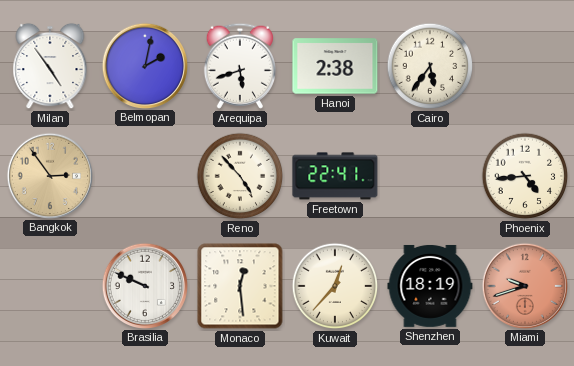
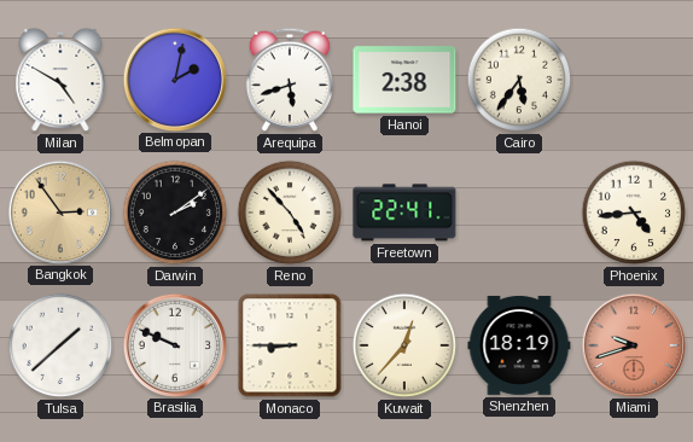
Milan: 4:54 -> 4:50
Darwin: none -> 2:09
Tulsa: none -> 1:38
Monaco: 12:29 -> 8:45
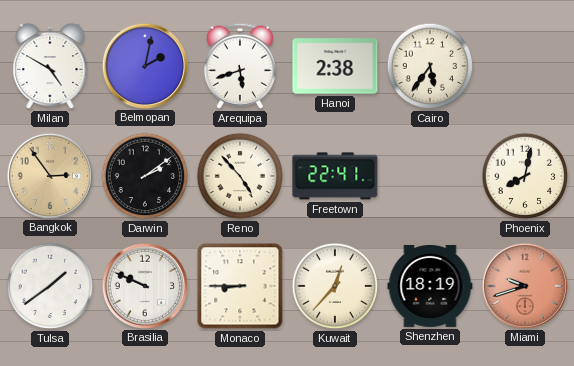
Phoenix: 4:44 -> 8:02
Tulsa: 1:38 -> 1:39
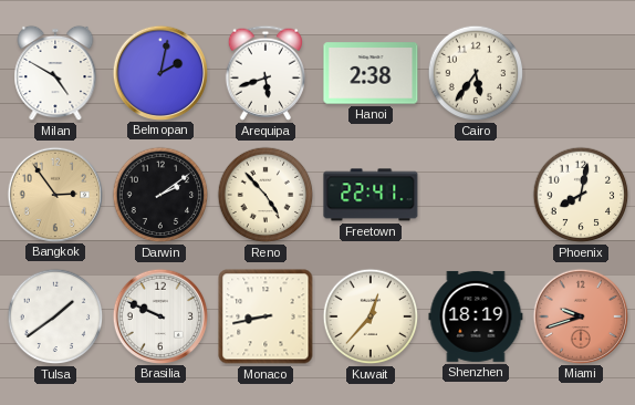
Monaco: 8:45 -> 8:43
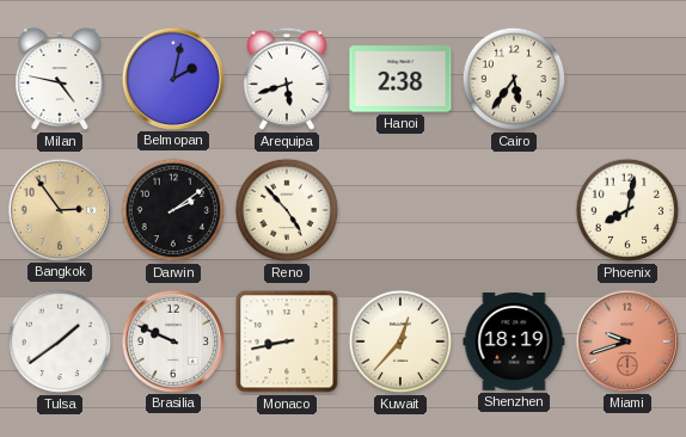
Milan: 4:50 -> 4:47
Freetown: 22:41 -> none
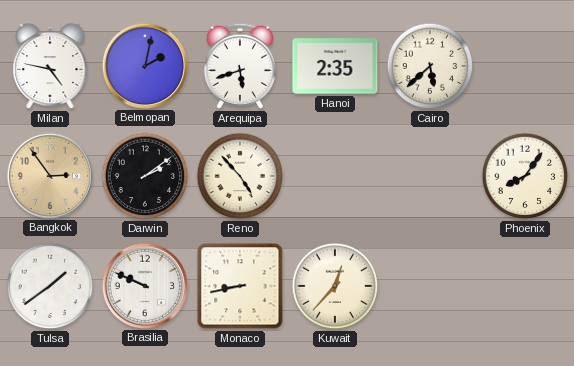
Hanoi: 2:38 -> 2:35
Cairo: 5:36 -> 5:38
Phoenix: 8:02 -> 8:06
Shenzhen: 18:19 -> none
Miami: 9:42 -> none
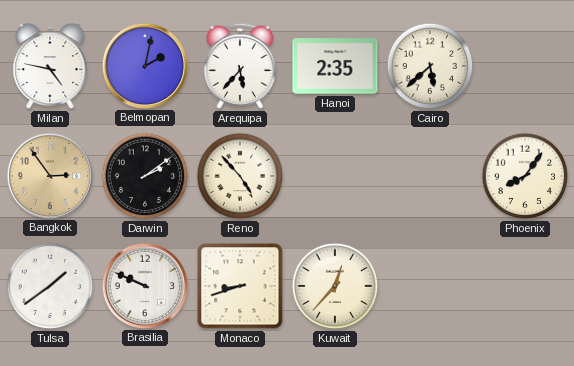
Arequipa: 5:42 -> 5:37
Monaco: 8:43 -> 8:42
